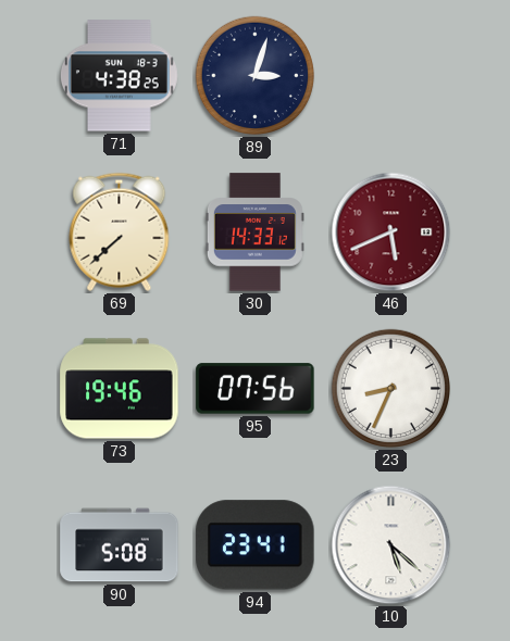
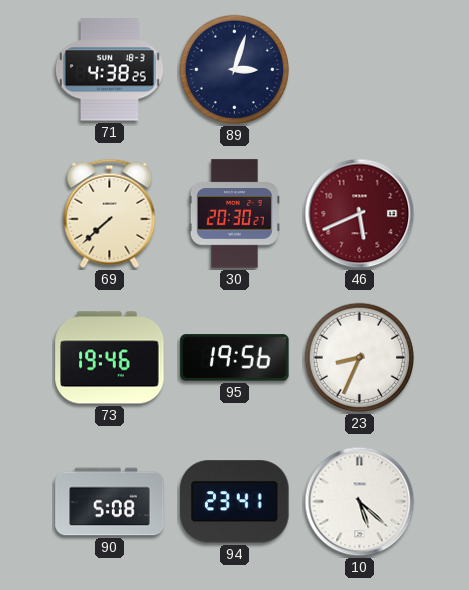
30: 14:33 -> 20:30
95: 07:56 -> 19:56
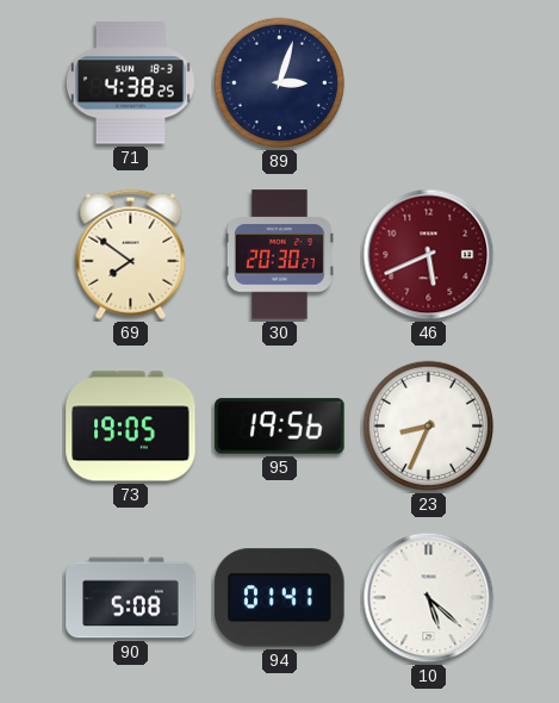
69: 7:38 -> 7:51
73: 19:46 -> 19:05
94: 23:41 -> 01:41
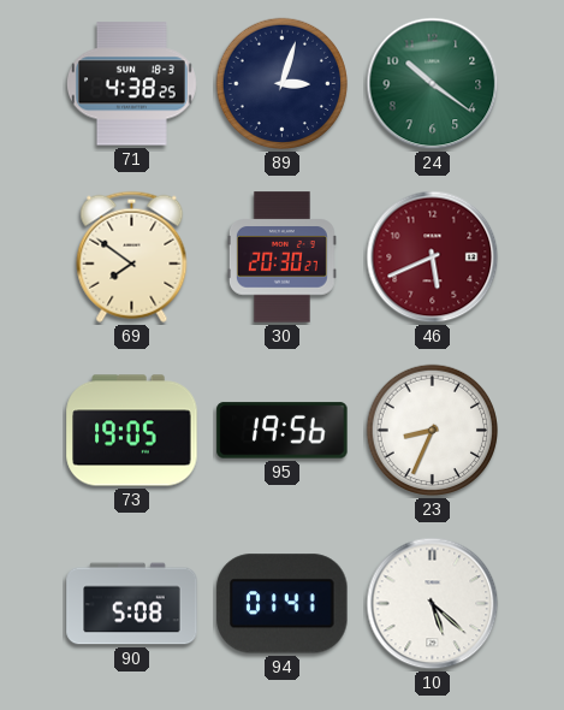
24: none -> 10:21
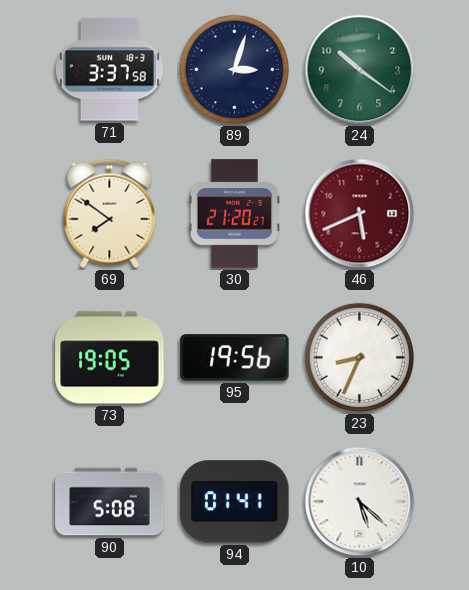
71: 4:38 -> 3:37
30: 20:30 -> 21:20
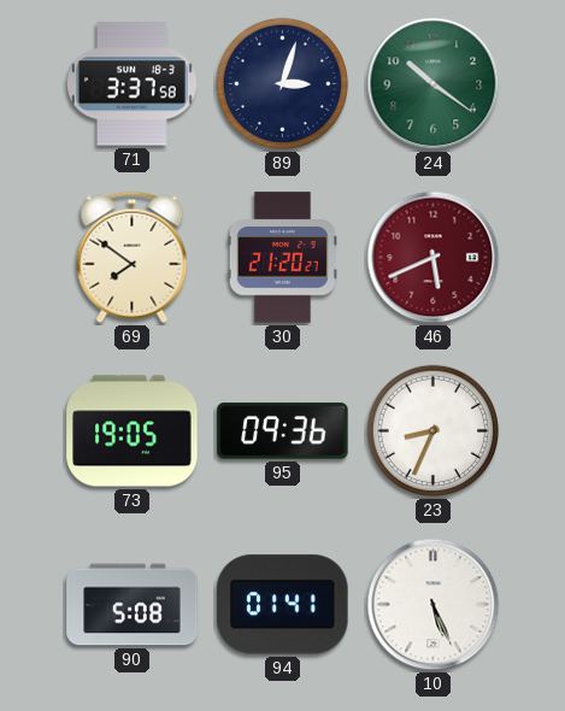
95: 19:56 -> 09:36
10: 5:22 -> 5:26
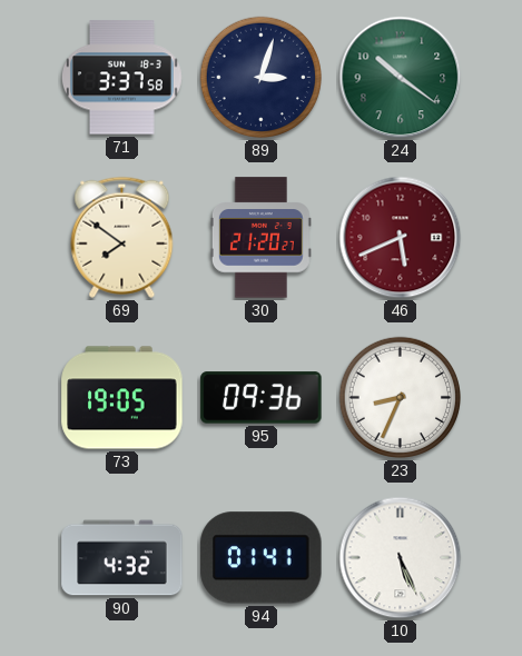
90: 5:08 -> 4:32
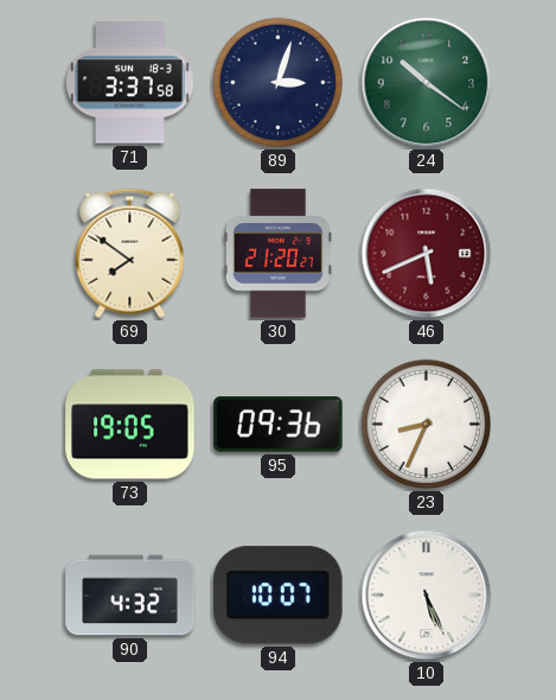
94: 01:41 -> 10:07
